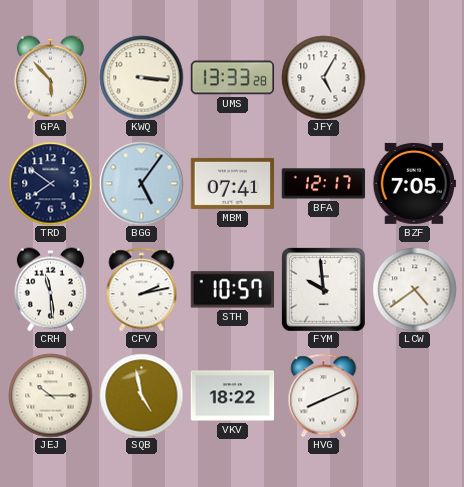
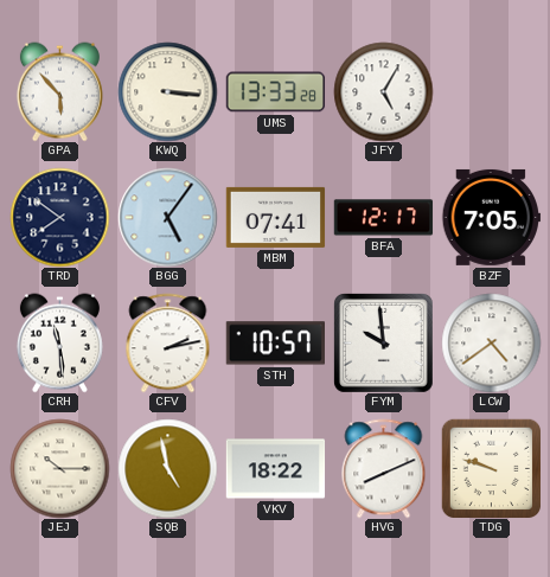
TDG: none -> 9:48
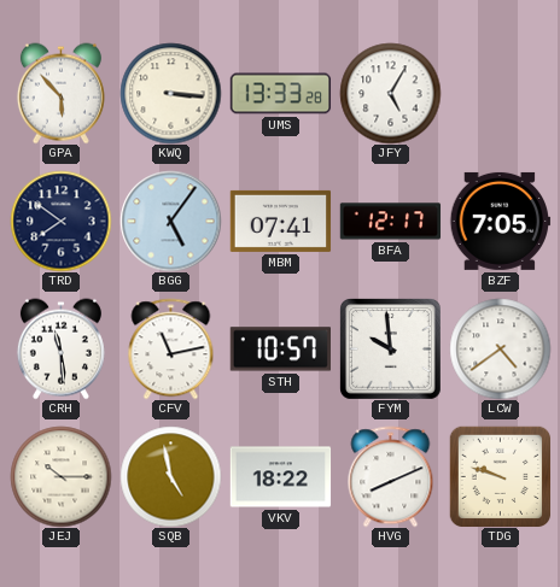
CFV: 2:13 -> 11:13
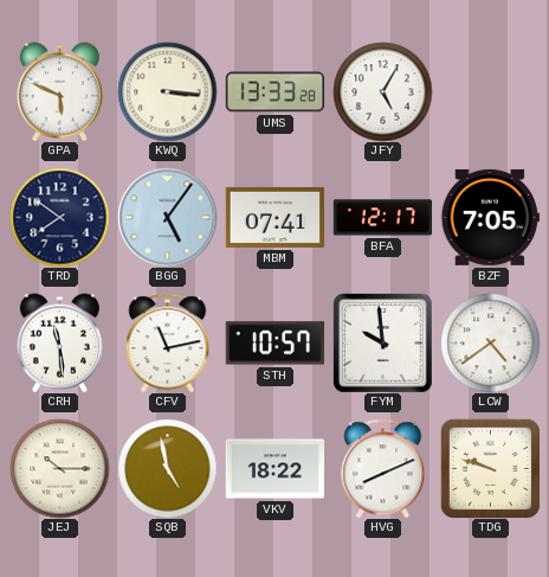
GPA: 5:53 -> 5:49
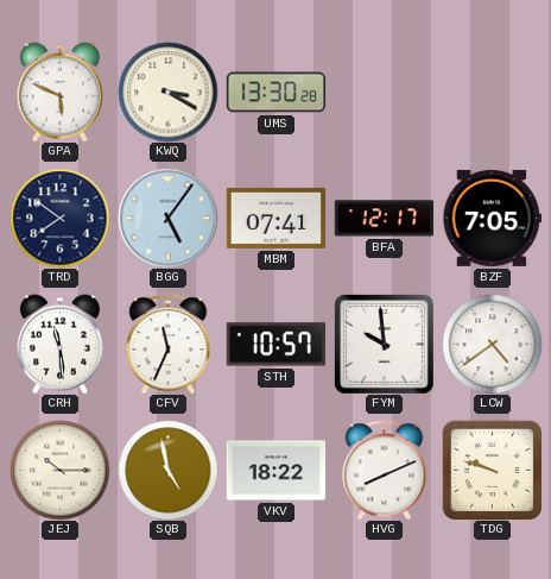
KWQ: 3:16 -> 3:20
UMS: 13:33 -> 13:30
JFY: 5:05 -> none
CFV: 11:13 -> 11:34
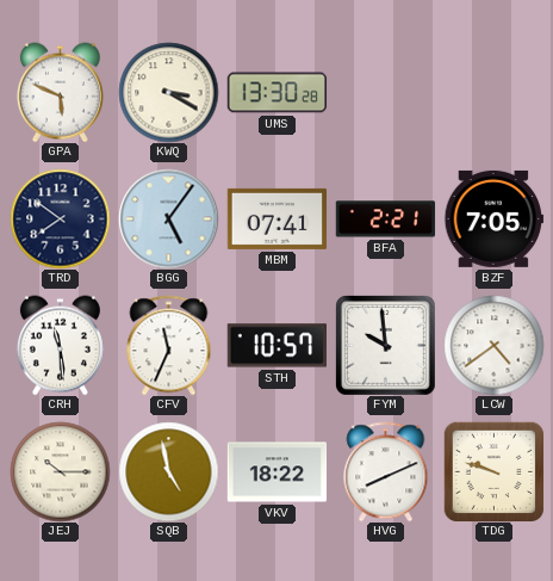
BFA: 12:17 -> 2:21
